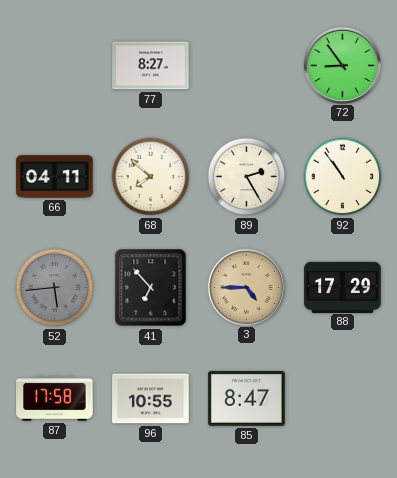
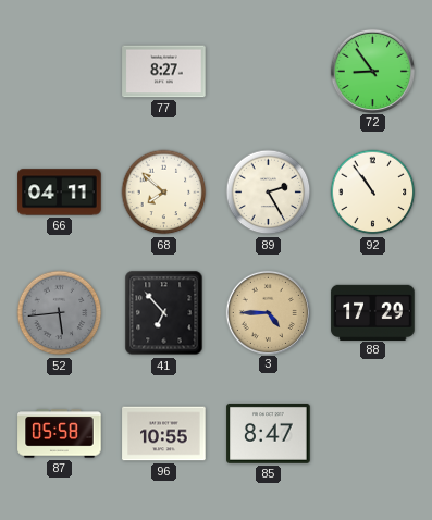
87: 17:58 -> 05:58
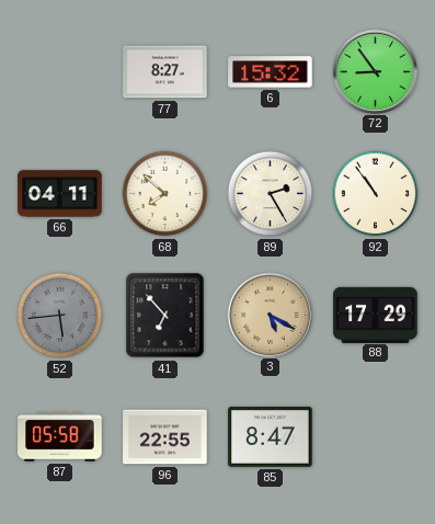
6: none -> 15:32
3: 4:45 -> 5:20
96: 10:55 -> 22:55
